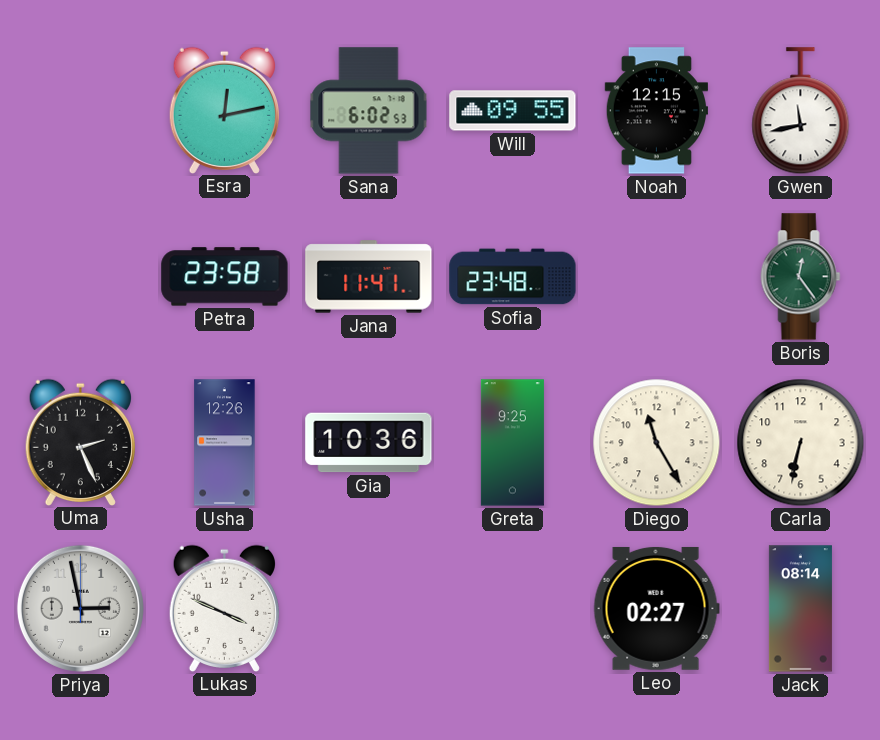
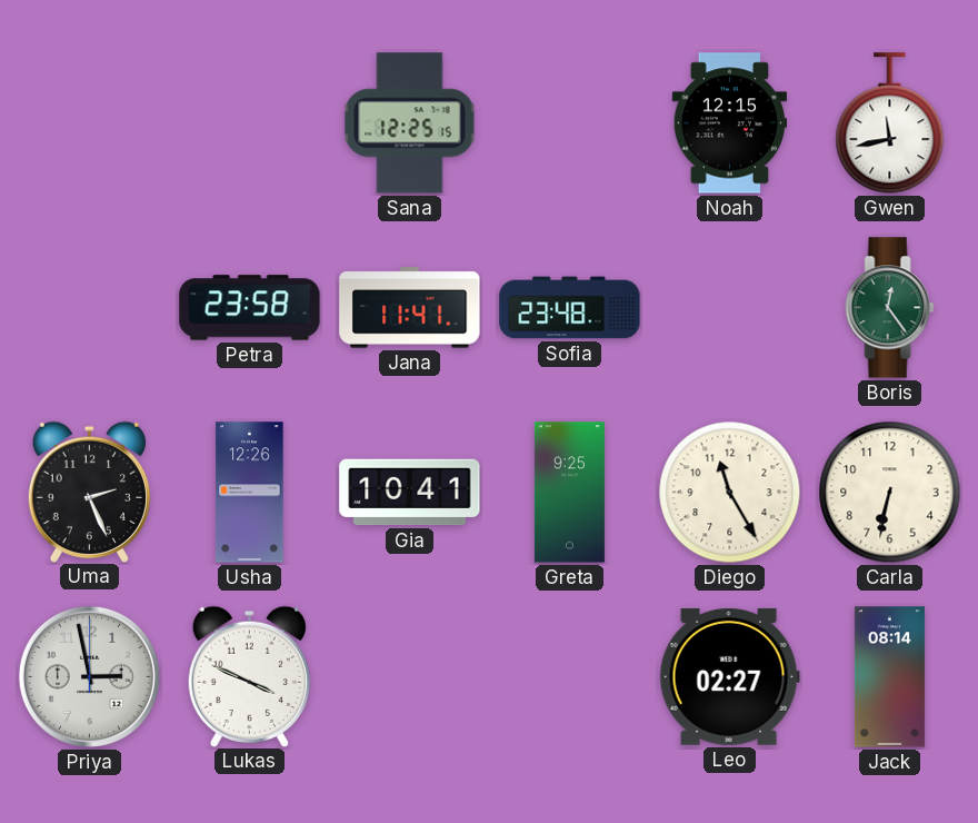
Esra: 12:13 -> none
Sana: 6:02 -> 12:25
Will: 09:55 -> none
Gia: 10:36 -> 10:41
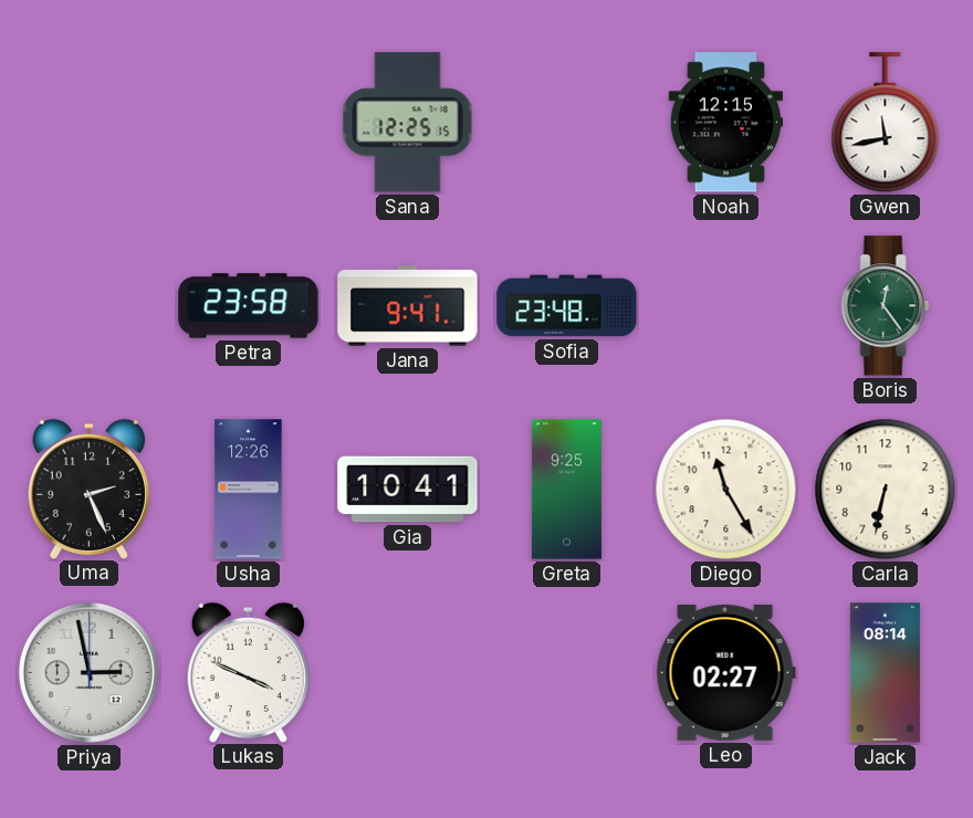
Jana: 11:41 -> 9:41
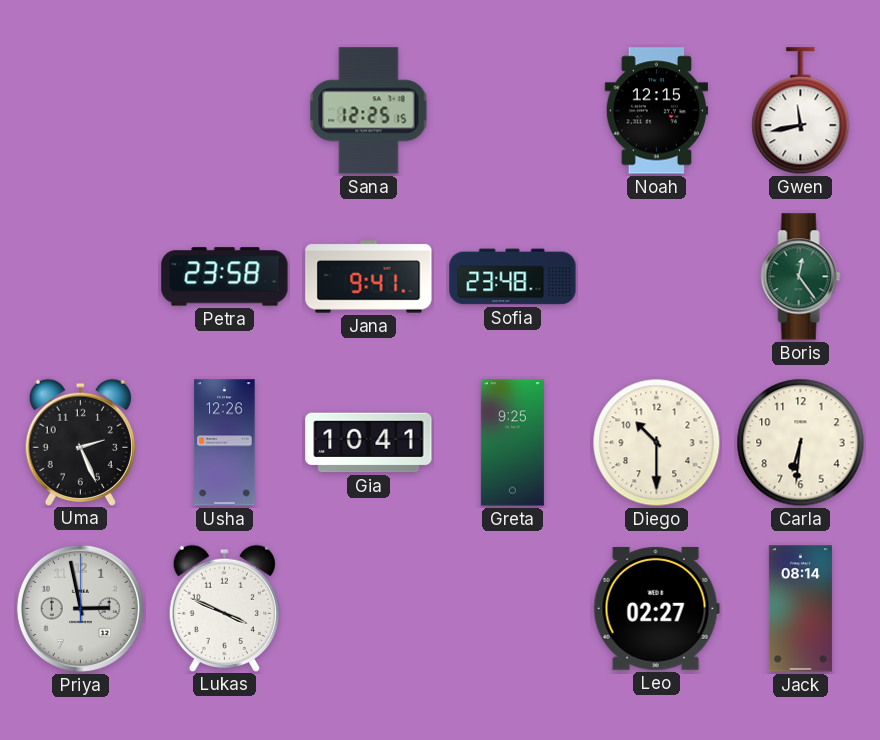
Diego: 11:25 -> 10:30
Carla: 6:32 -> 6:31
